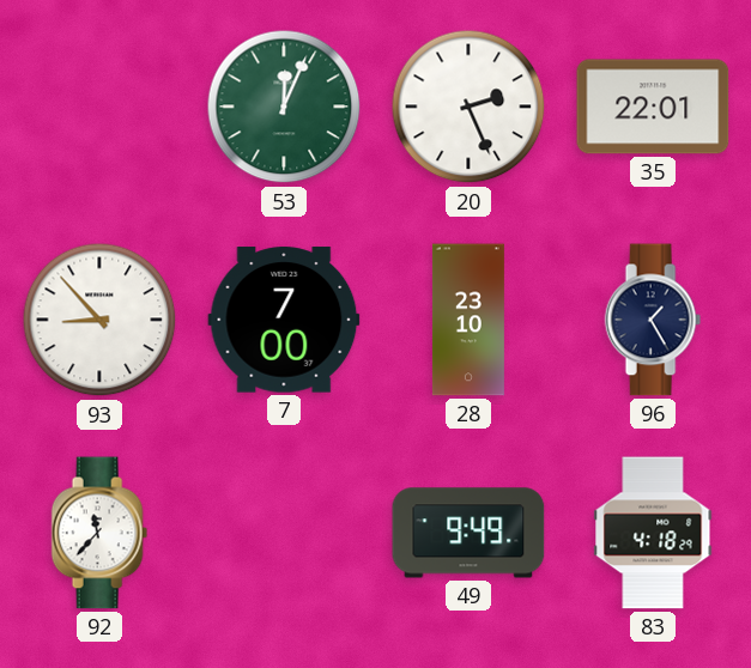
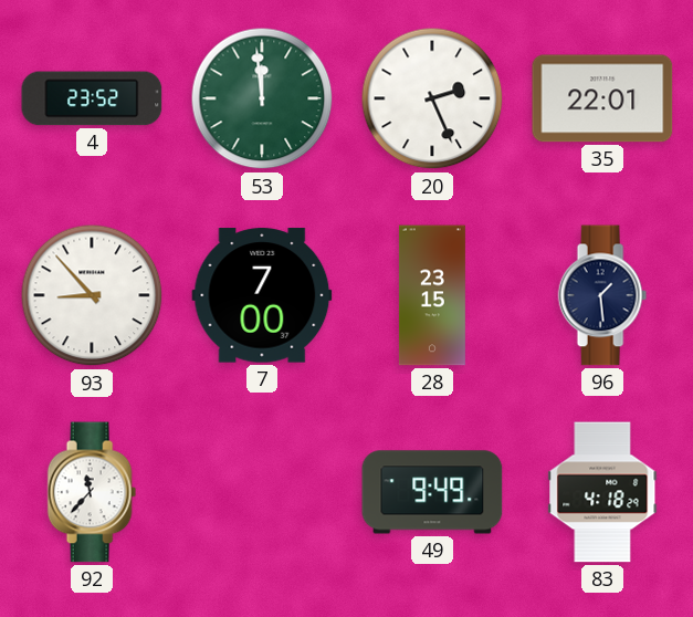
4: none -> 23:52
53: 12:04 -> 11:59
28: 23:10 -> 23:15
96: 1:25 -> 1:29
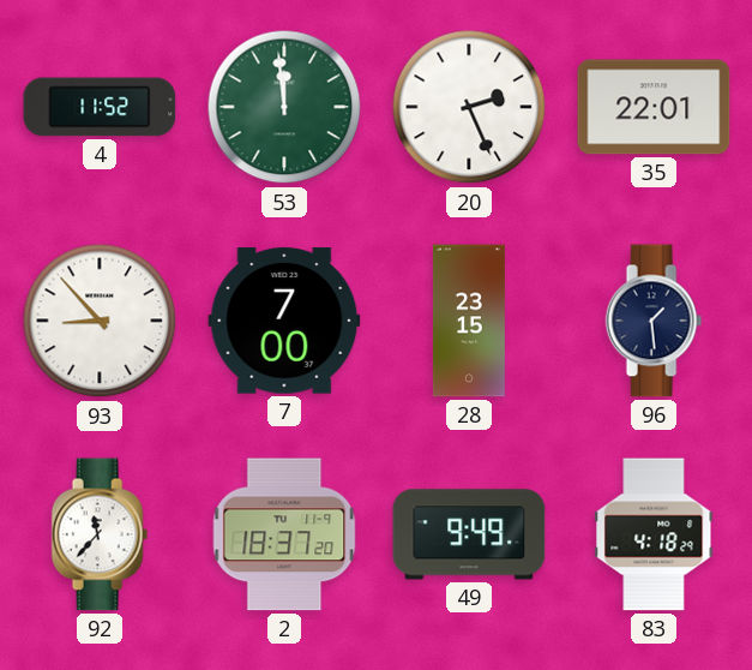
4: 23:52 -> 11:52
2: none -> 18:37
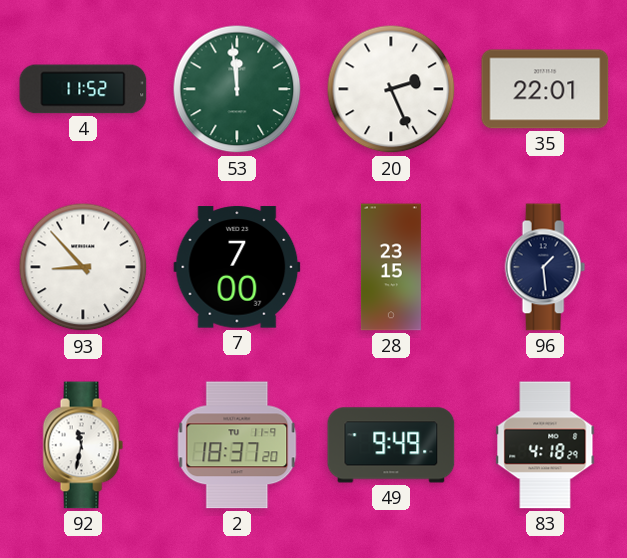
92: 11:37 -> 11:32
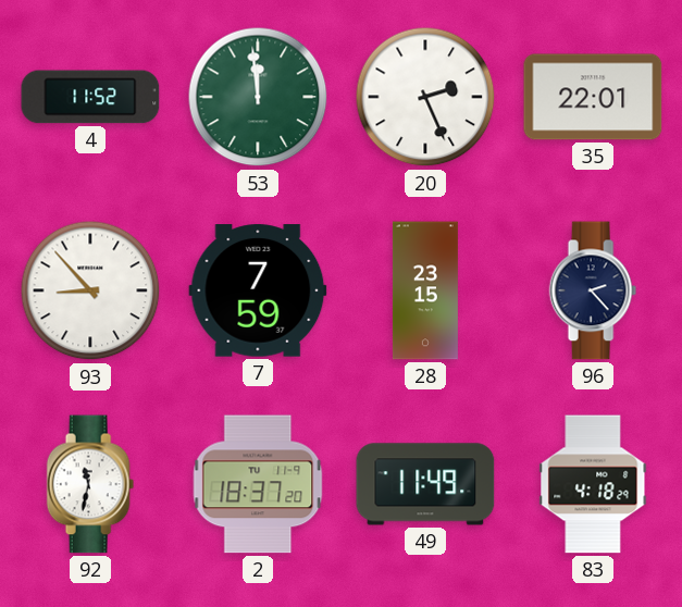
7: 7:00 -> 7:59
96: 1:29 -> 2:23
49: 9:49 -> 11:49
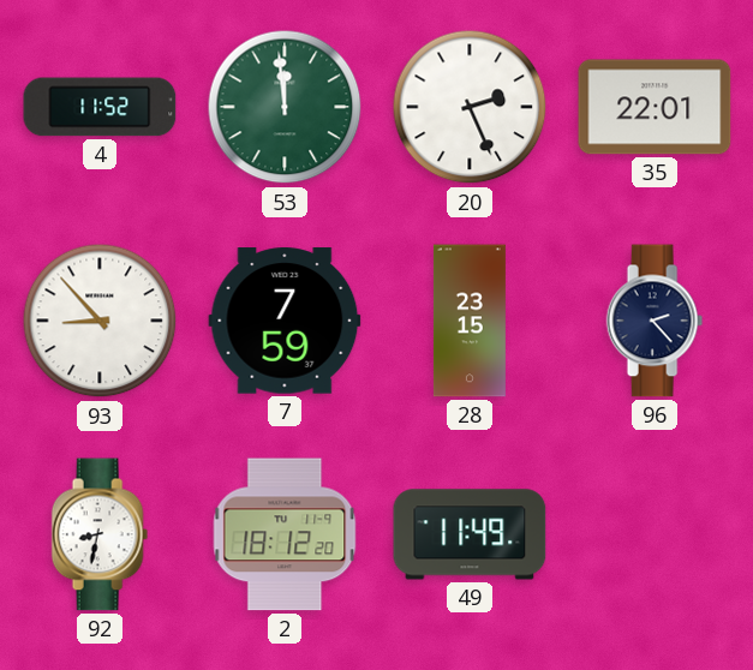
92: 11:32 -> 8:32
2: 18:37 -> 18:12
83: 4:18 -> none
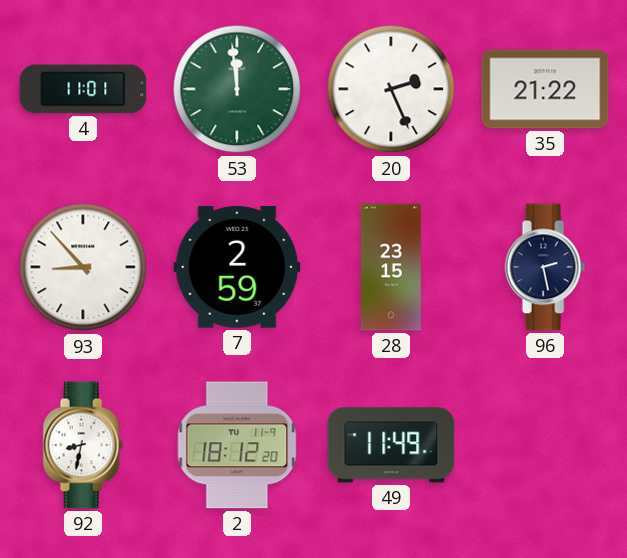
4: 11:52 -> 11:01
35: 22:01 -> 21:22
7: 7:59 -> 2:59
96: 2:23 -> 2:28
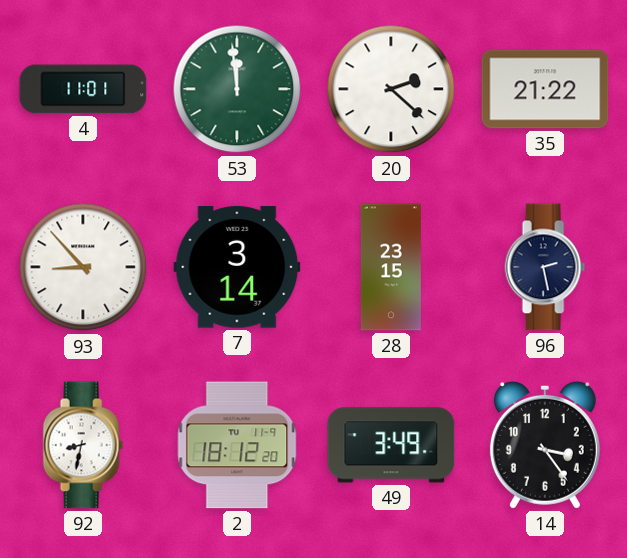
20: 2:26 -> 2:22
7: 2:59 -> 3:14
49: 11:49 -> 3:49
14: none -> 3:24
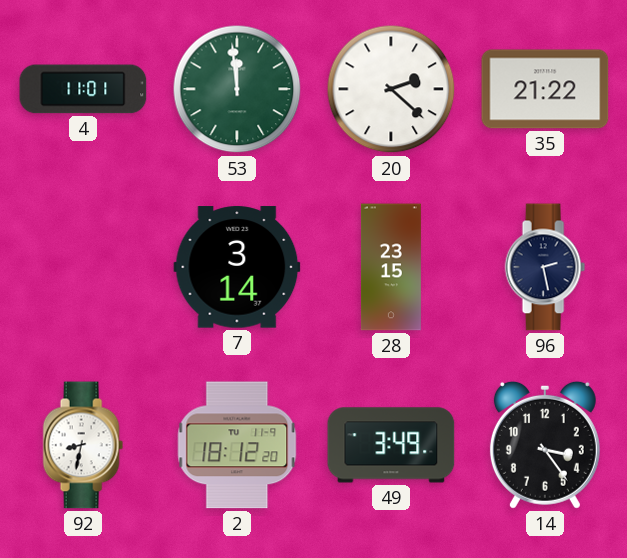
93: 8:53 -> none
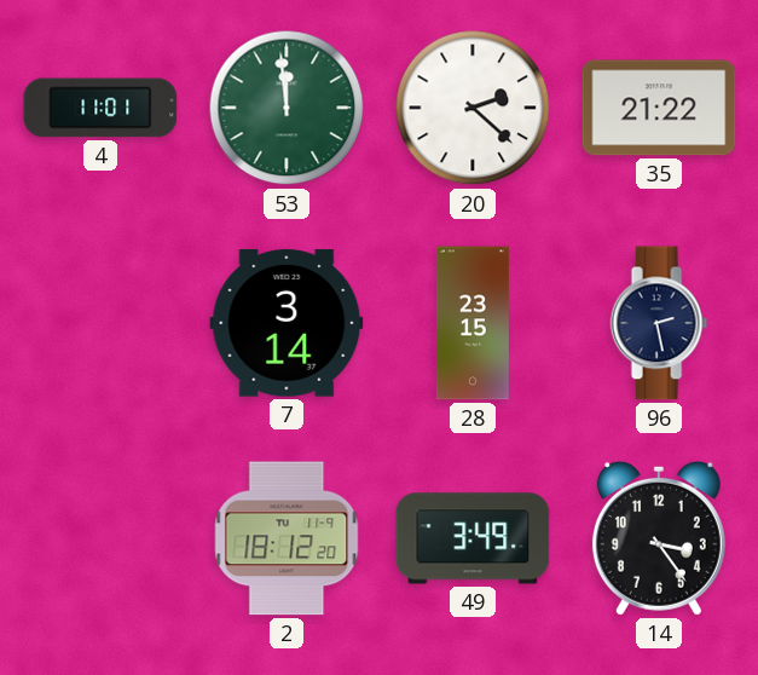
92: 8:32 -> none
